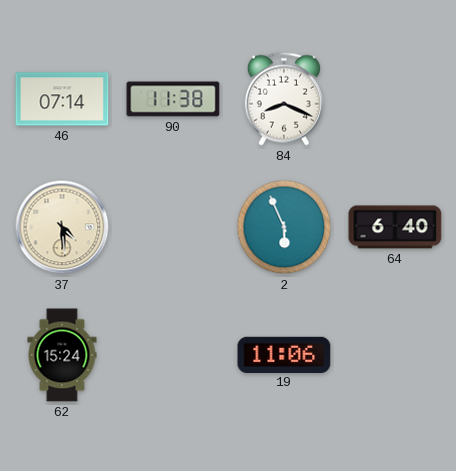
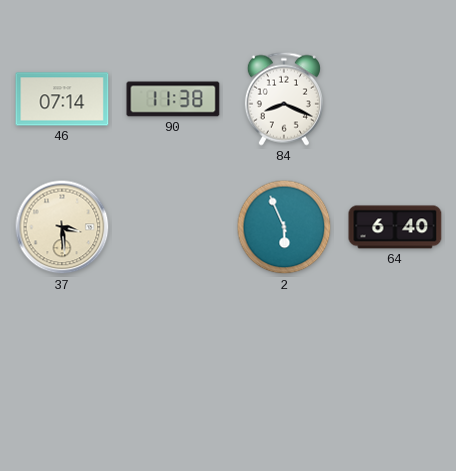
37: 4:29 -> 3:29
62: 15:24 -> none
19: 11:06 -> none
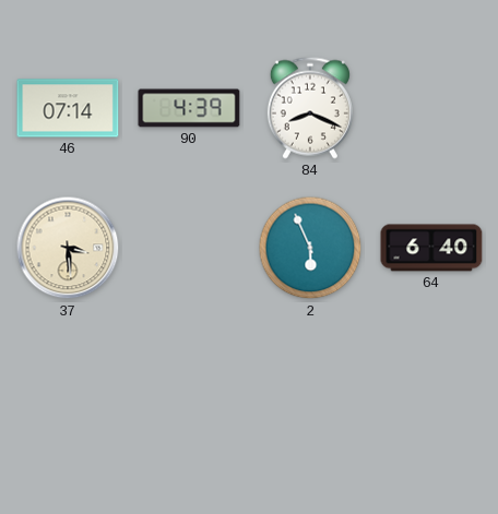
90: 11:38 -> 4:39
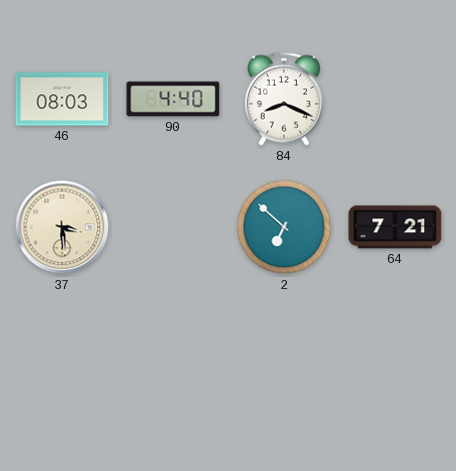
46: 07:14 -> 08:03
90: 4:39 -> 4:40
2: 5:56 -> 6:52
64: 6:40 -> 7:21
